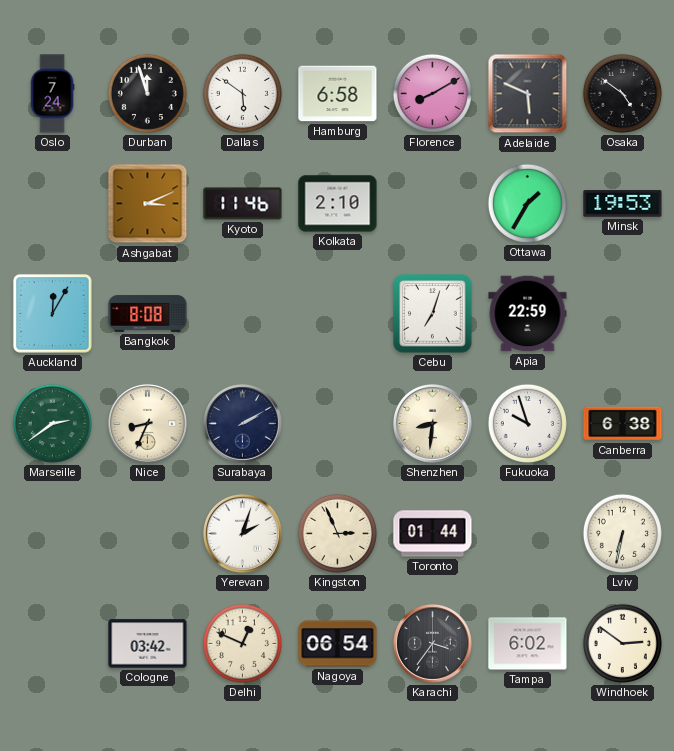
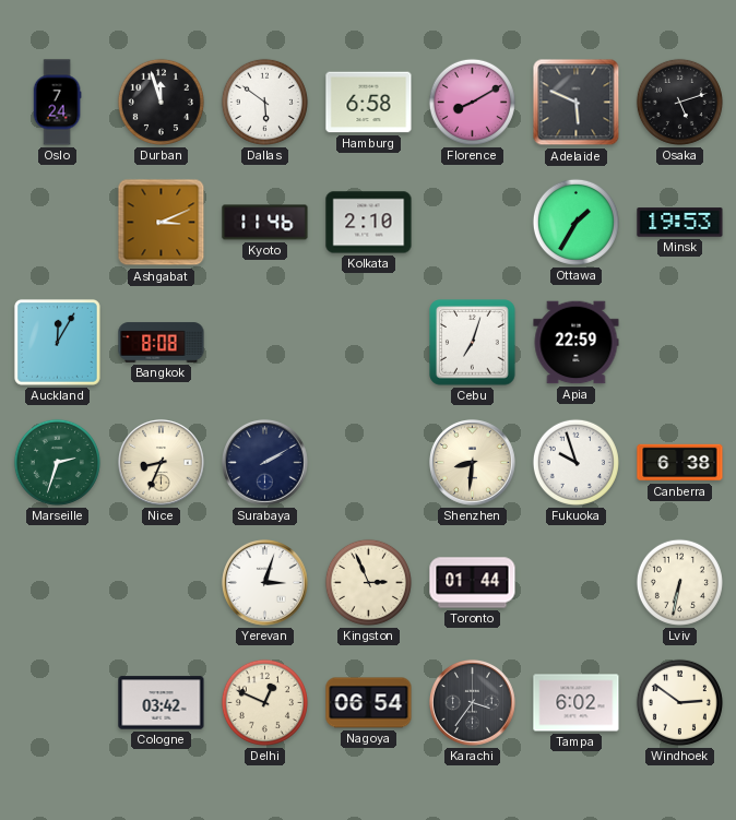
Osaka: 4:51 -> 5:12
Marseille: 2:39 -> 2:33
Yerevan: 2:03 -> 3:03
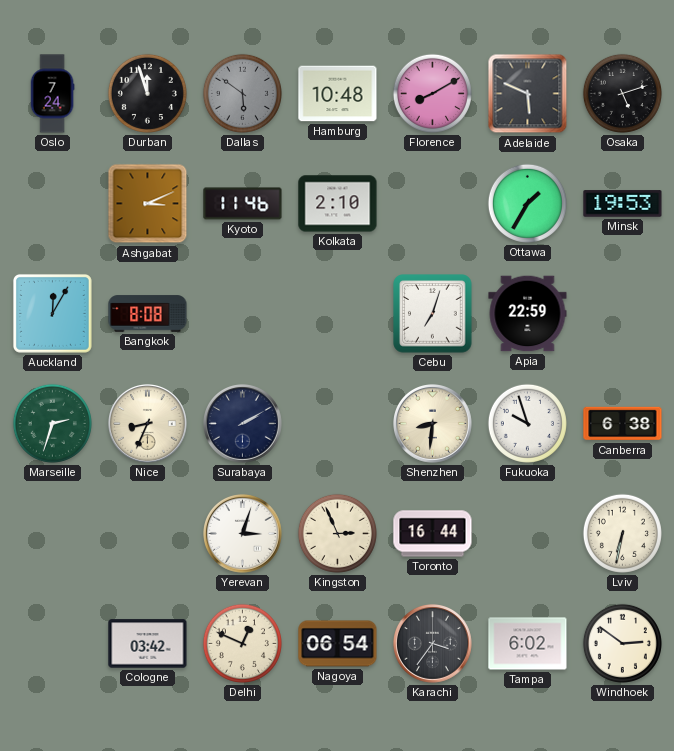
Dallas dial: white -> grey
Hamburg: 6:58 -> 10:48
Toronto: 01:44 -> 16:44
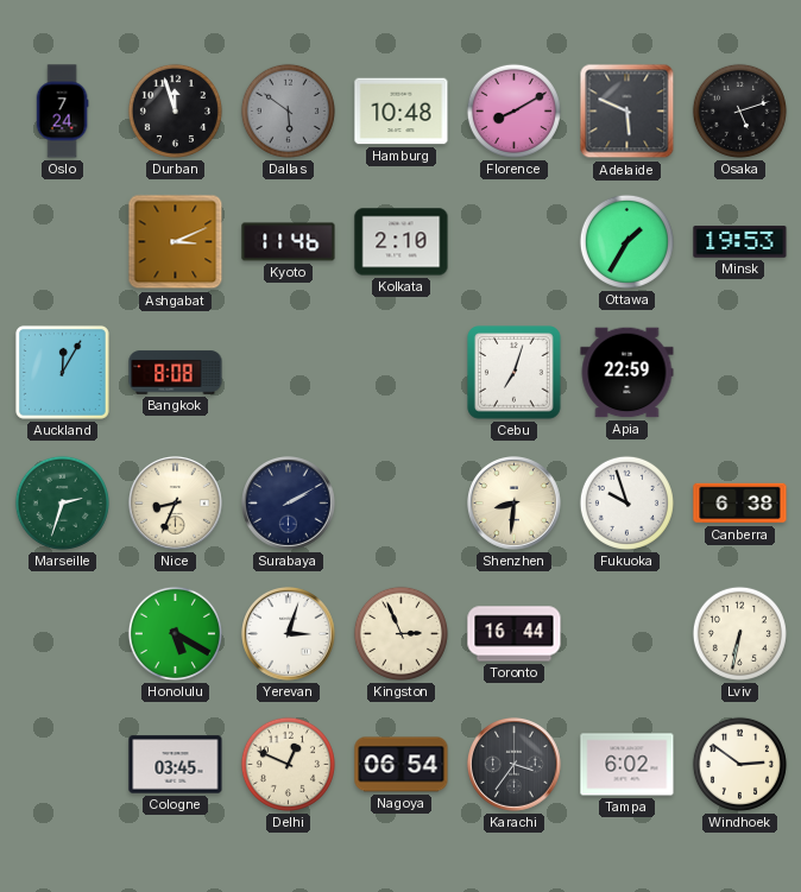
Honolulu: none -> 5:20
Cologne: 03:42 -> 03:45
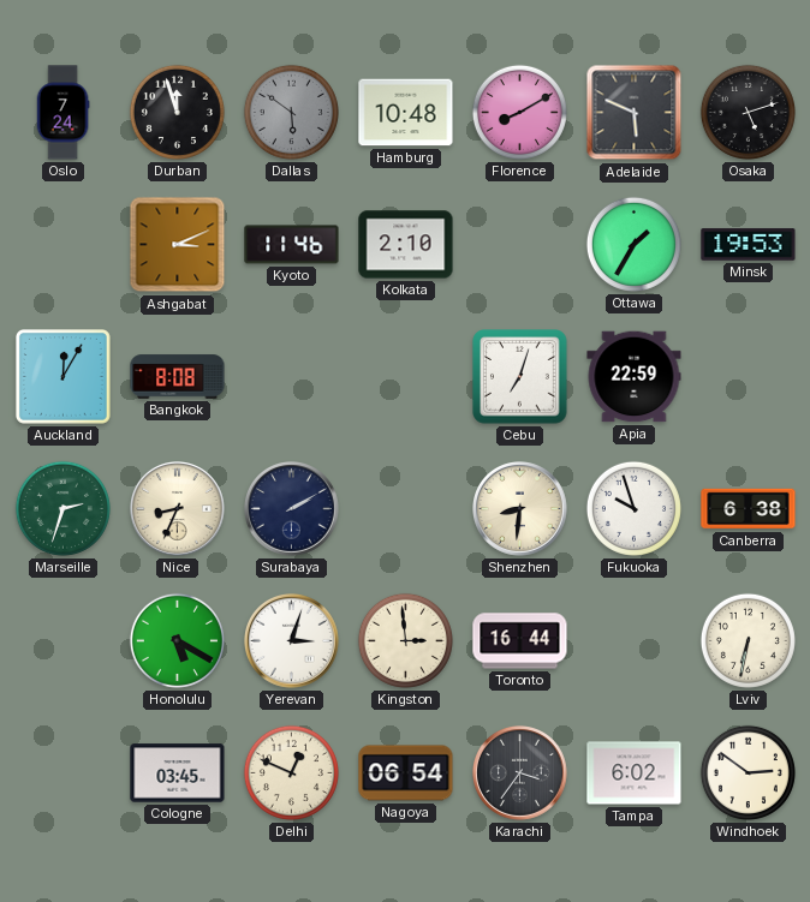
Kingston: 2:56 -> 2:59
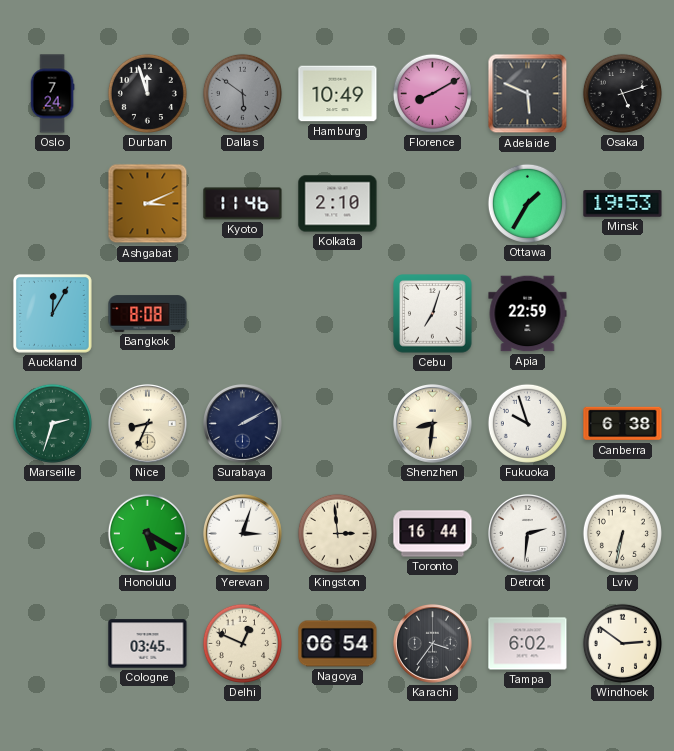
Hamburg: 10:48 -> 10:49
Detroit: none -> 2:31
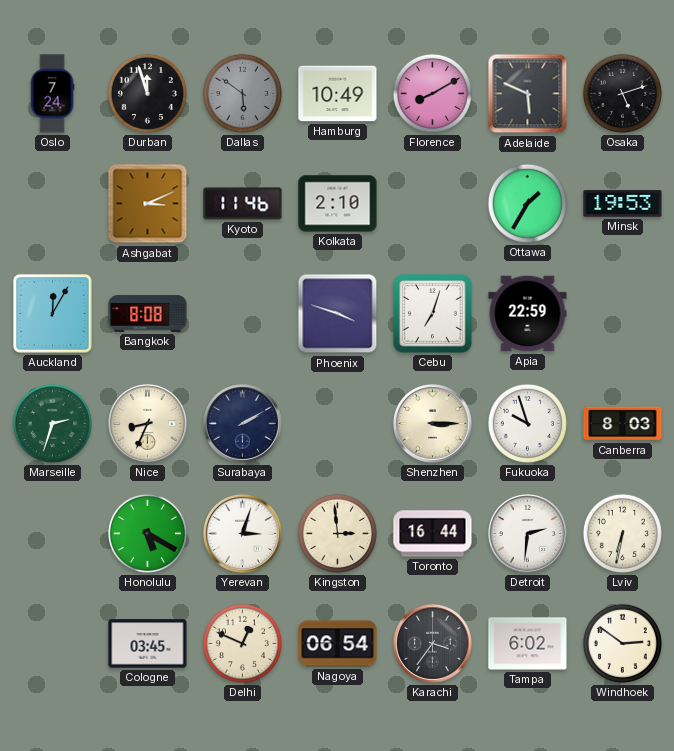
Phoenix: none -> 3:48
Shenzhen: 8:31 -> 3:15
Canberra: 6:38 -> 8:03
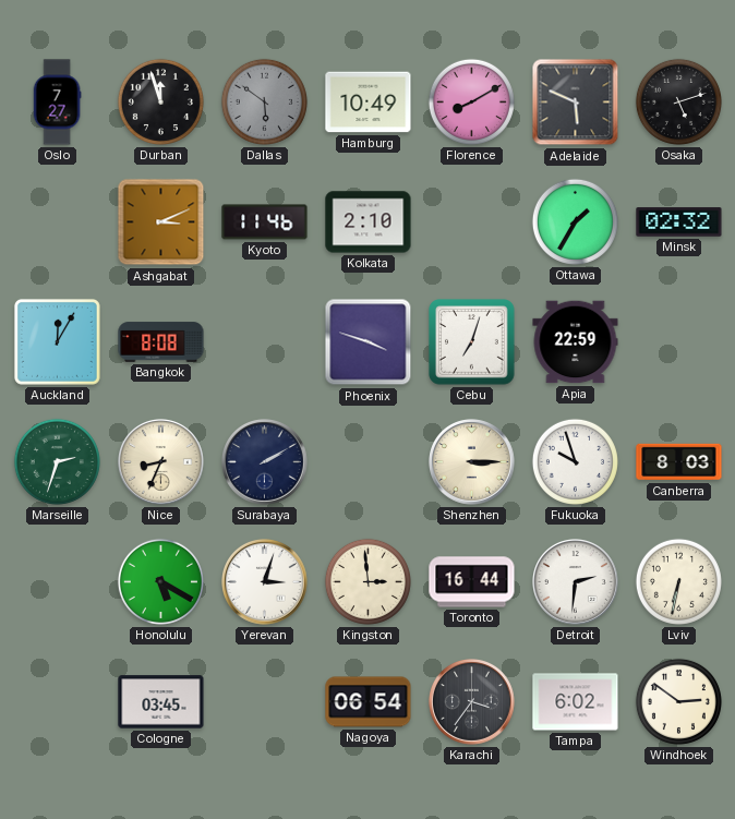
Oslo: 7:24 -> 7:27
Minsk: 19:53 -> 02:32
Delhi: 12:49 -> none
